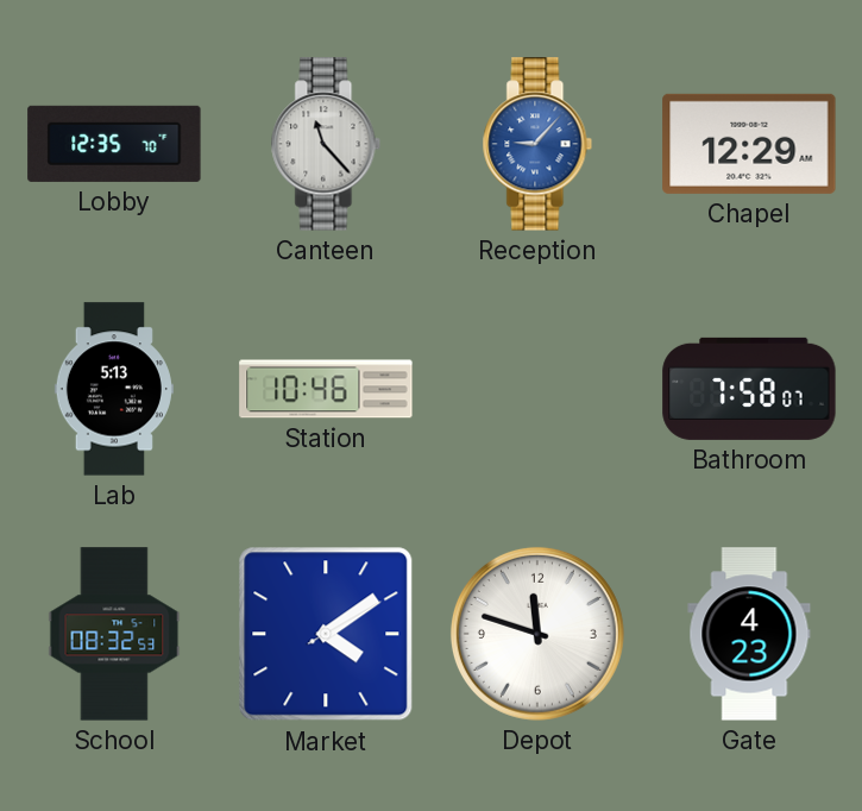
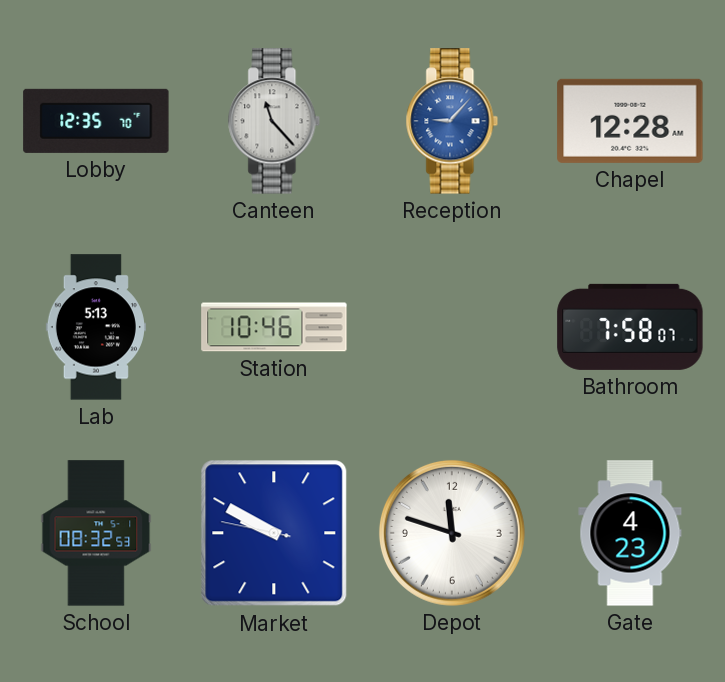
Chapel: 12:29 -> 12:28
Market: 4:09 -> 9:49
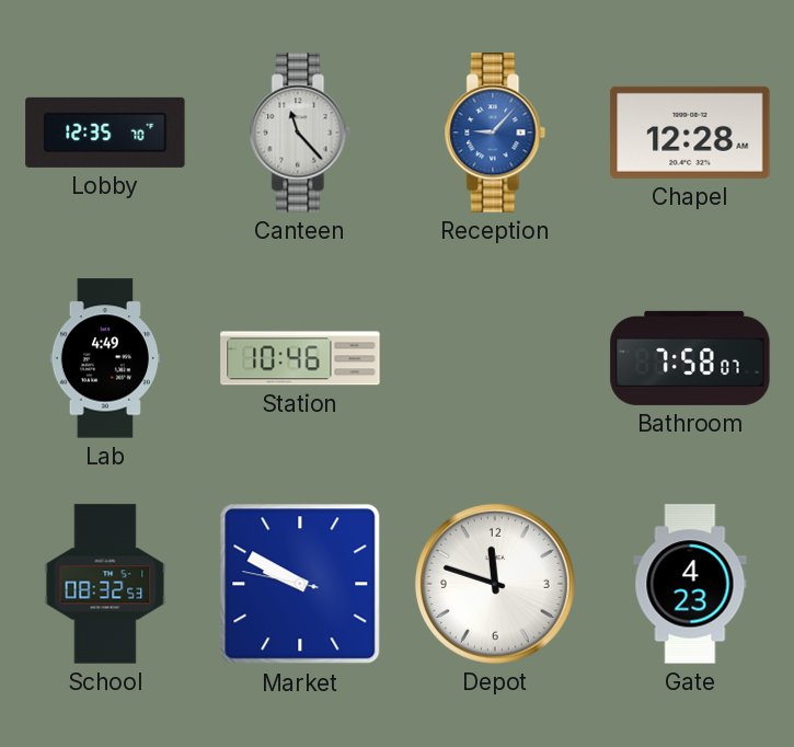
Lab: 5:13 -> 4:49
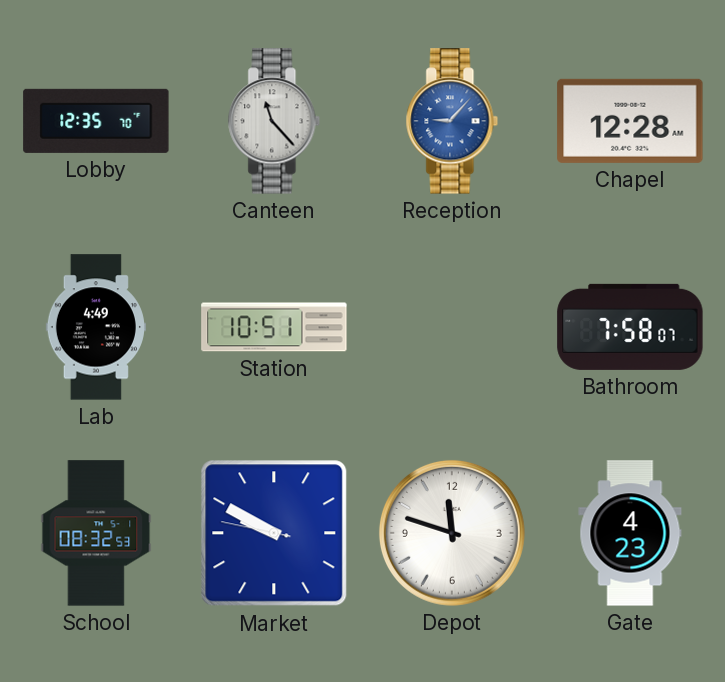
Station: 10:46 -> 10:51
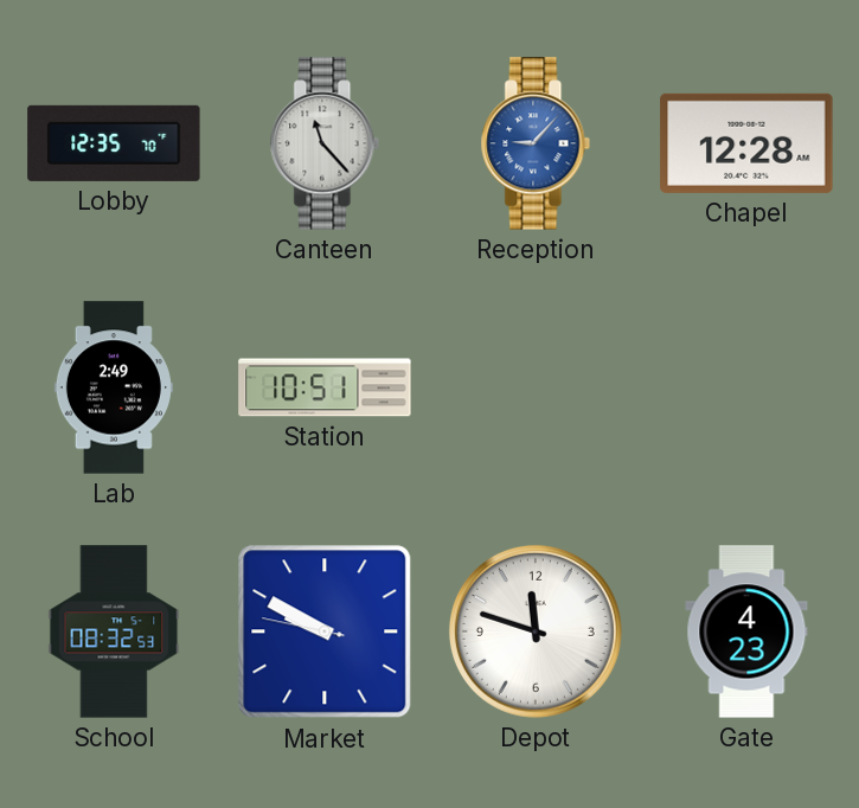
Lab: 4:49 -> 2:49
Bathroom: 7:58 -> none
